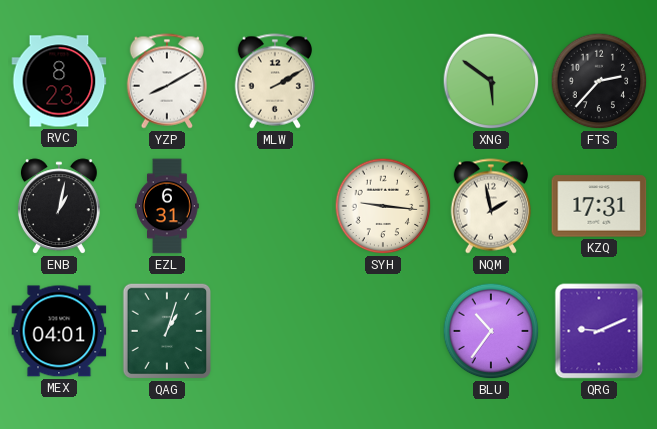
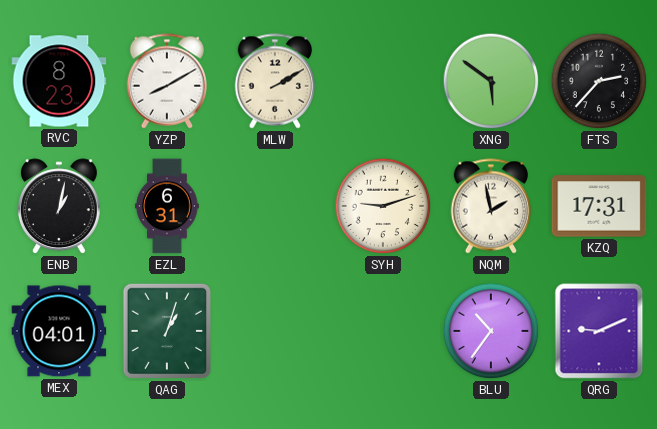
SYH: 9:16 -> 9:12
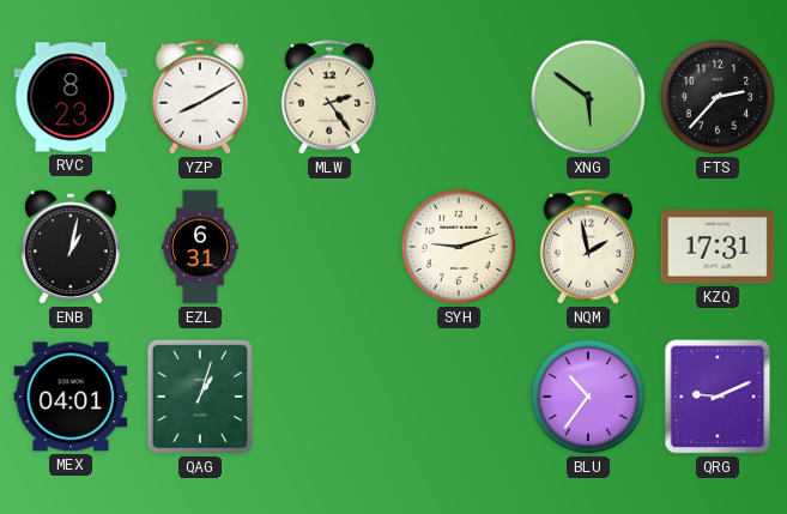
MLW: 2:10 -> 2:24
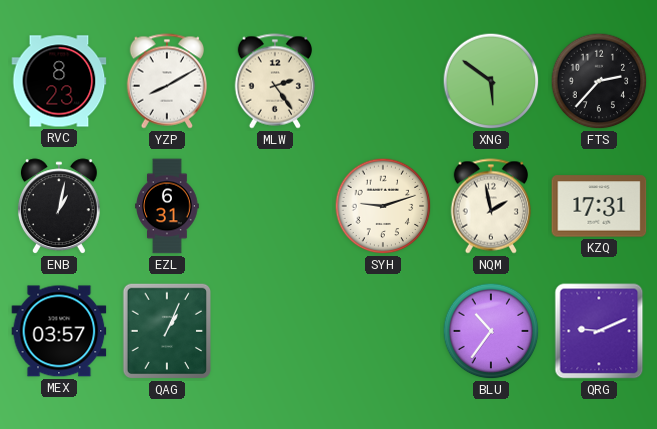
MEX: 04:01 -> 03:57
QAG: 1:03 -> 1:04
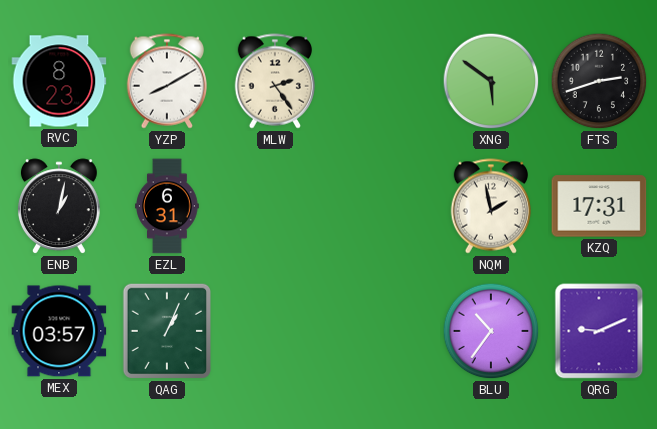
FTS: 2:37 -> 2:42
SYH: 9:12 -> none
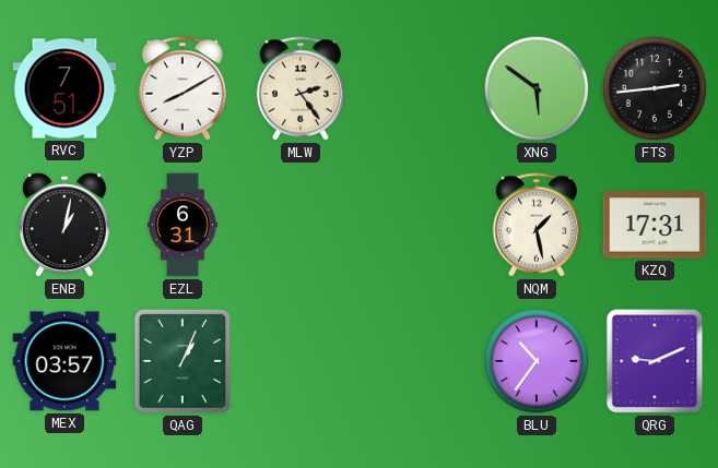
RVC: 8:23 -> 7:51
FTS: 2:42 -> 2:44
NQM: 1:58 -> 1:28
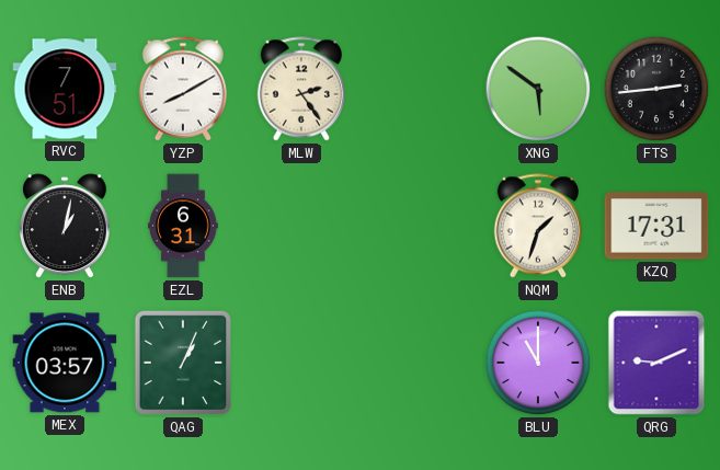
NQM: 1:28 -> 1:33
BLU: 10:36 -> 11:00
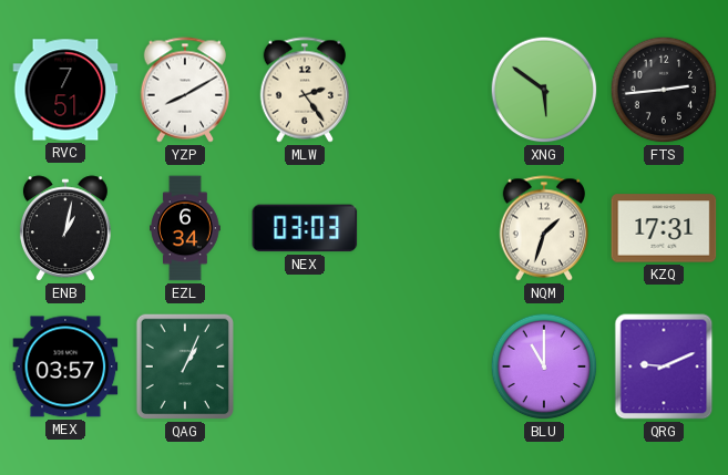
EZL: 6:31 -> 6:34
NEX: none -> 03:03
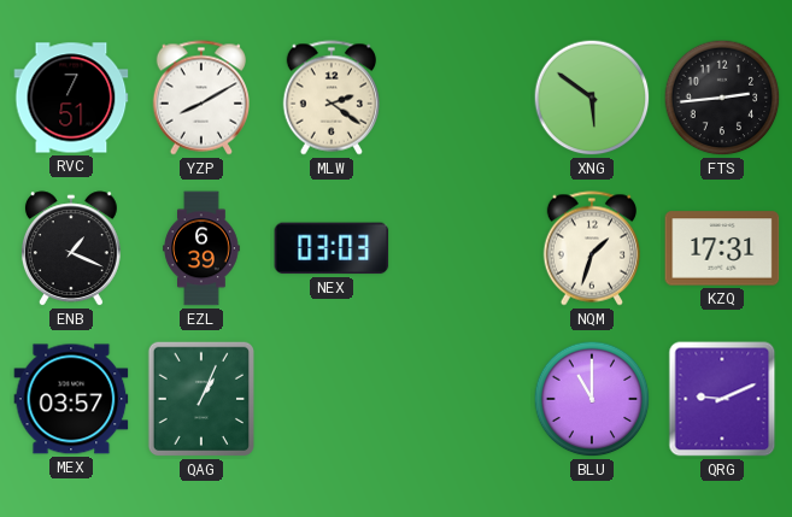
MLW: 2:24 -> 2:21
ENB: 1:02 -> 1:19
EZL: 6:34 -> 6:39
